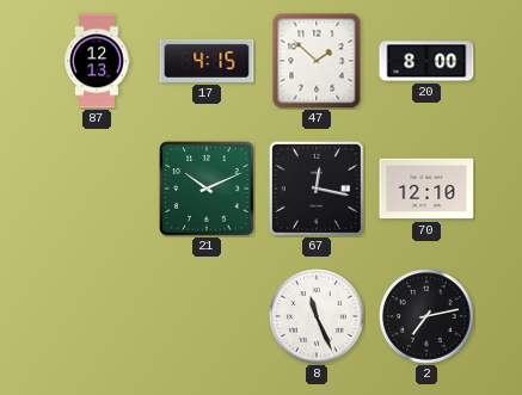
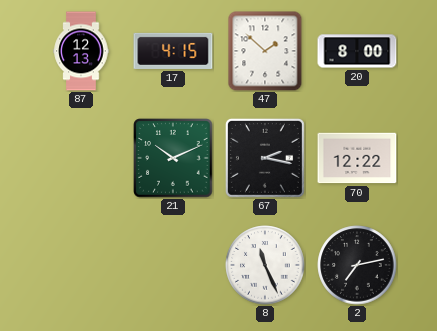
67: 12:17 -> 2:17
70: 12:10 -> 12:22
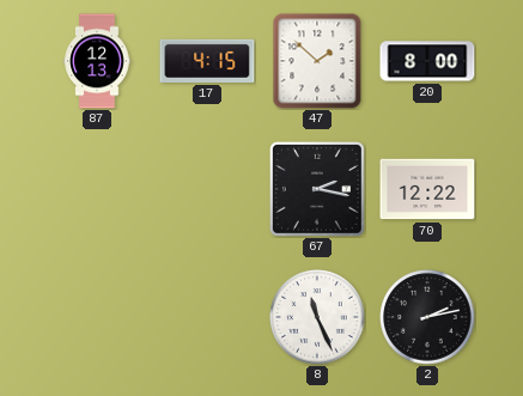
21: 10:11 -> none
2: 7:13 -> 2:13
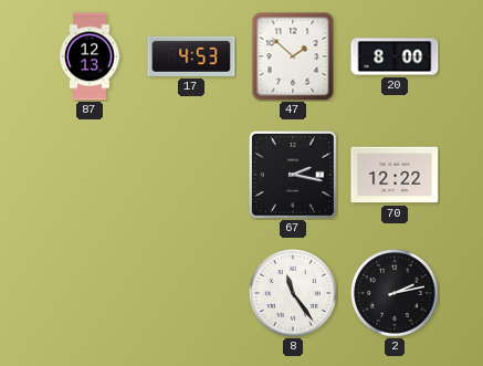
17: 4:15 -> 4:53
8: 11:26 -> 11:24
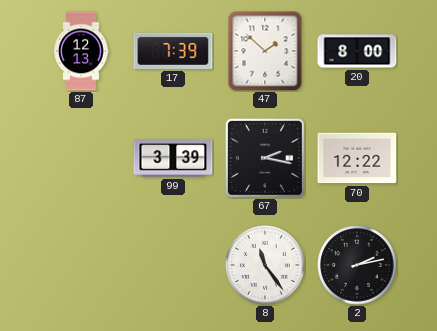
17: 4:53 -> 7:39
99: none -> 3:39
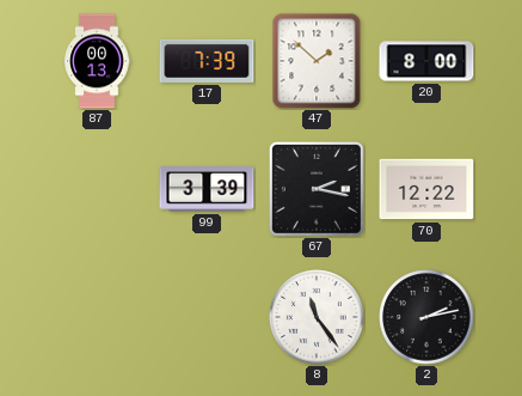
87: 12:13 -> 00:13
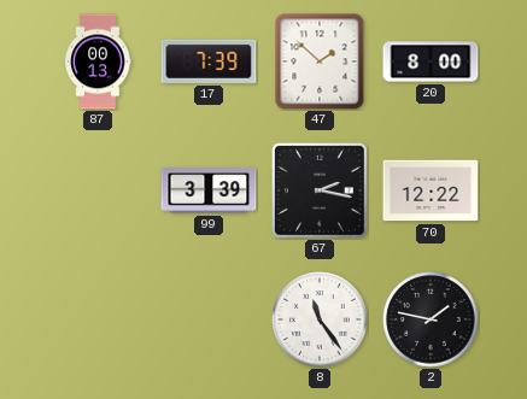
2: 2:13 -> 1:47
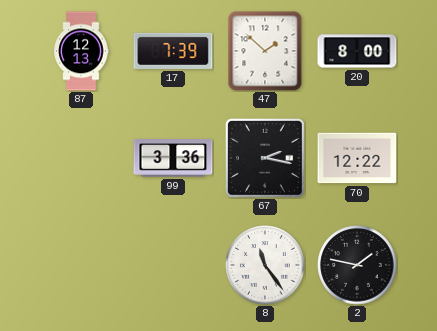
87: 00:13 -> 12:13
99: 3:39 -> 3:36
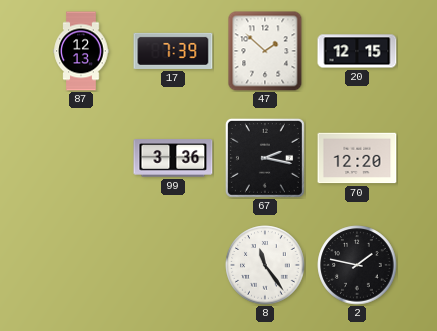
20: 8:00 -> 12:15
70: 12:22 -> 12:20
